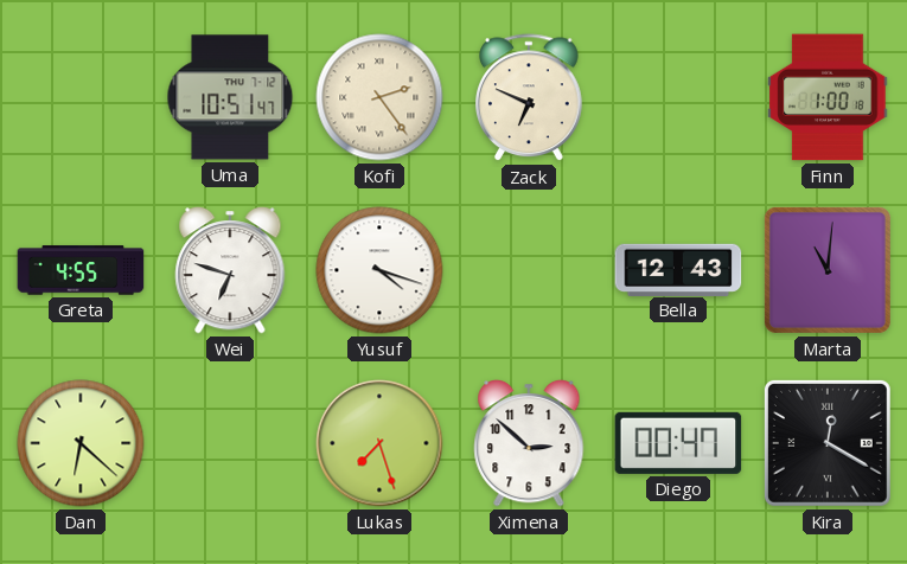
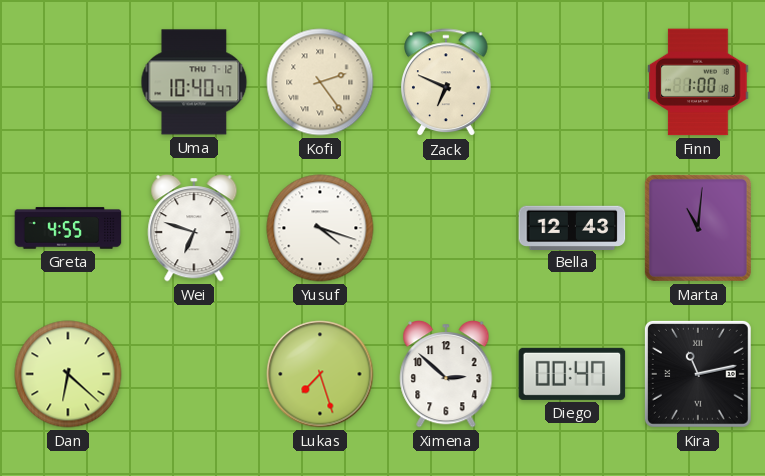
Uma: 10:51 -> 10:40
Kira: 12:20 -> 11:13
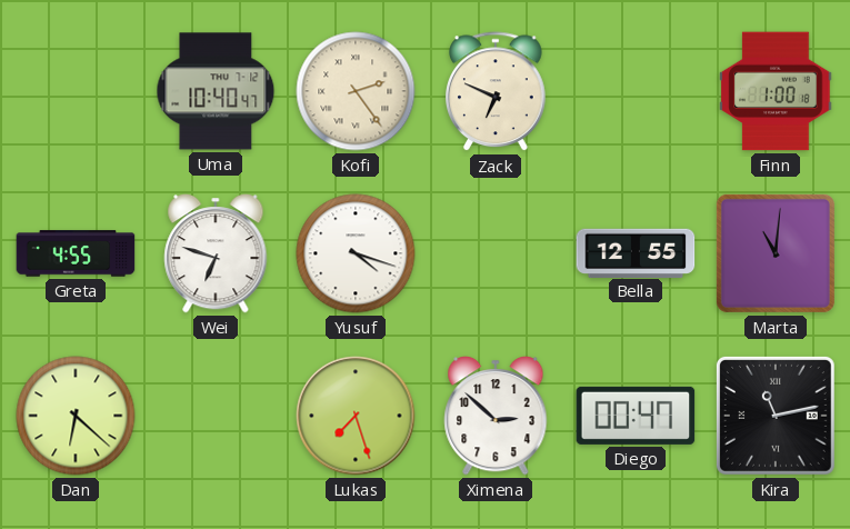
Bella: 12:43 -> 12:55
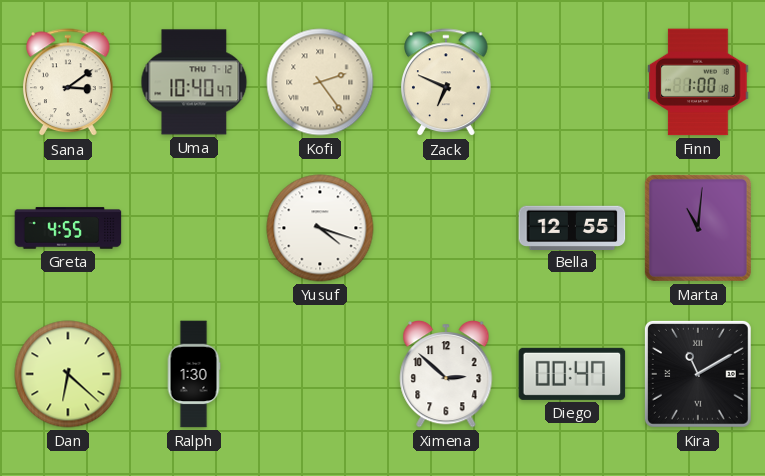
Sana: none -> 3:09
Wei: 6:48 -> none
Ralph: none -> 1:30
Lukas: 7:27 -> none
Kira: 11:13 -> 11:10
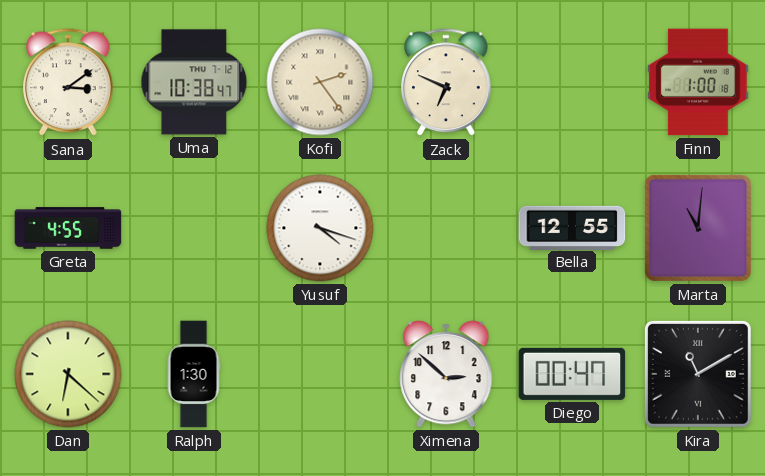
Uma: 10:40 -> 10:38
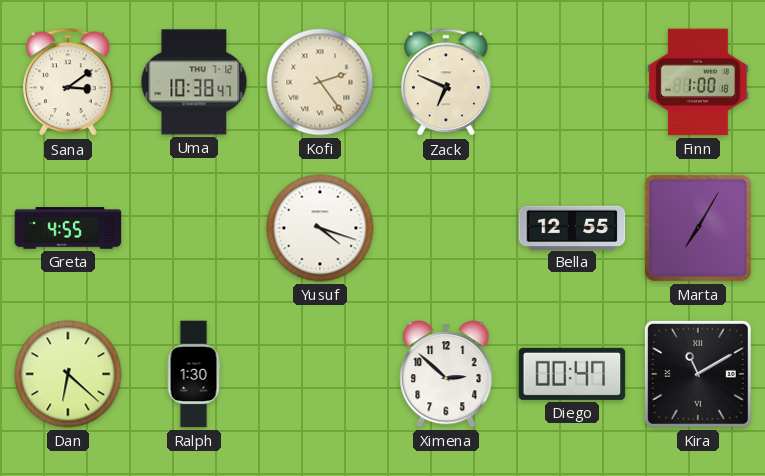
Marta: 11:01 -> 7:05
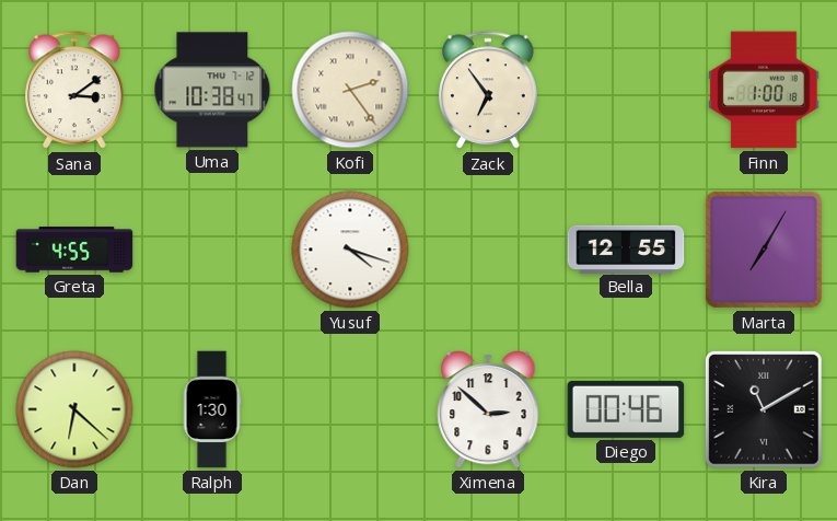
Zack: 6:49 -> 6:54
Diego: 00:47 -> 00:46
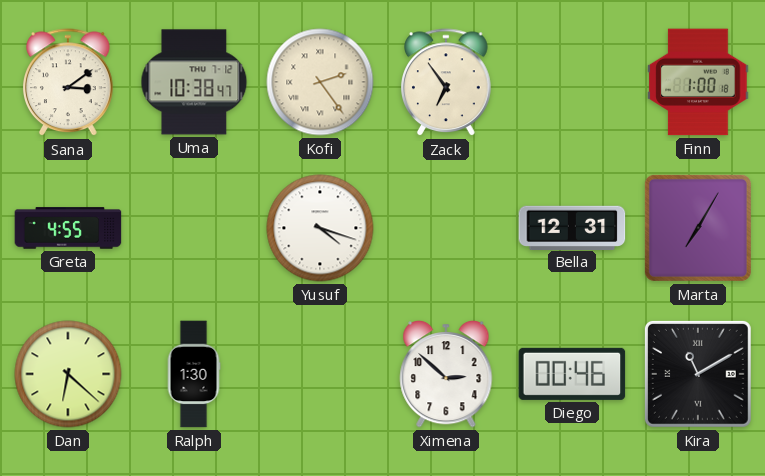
Bella: 12:55 -> 12:31
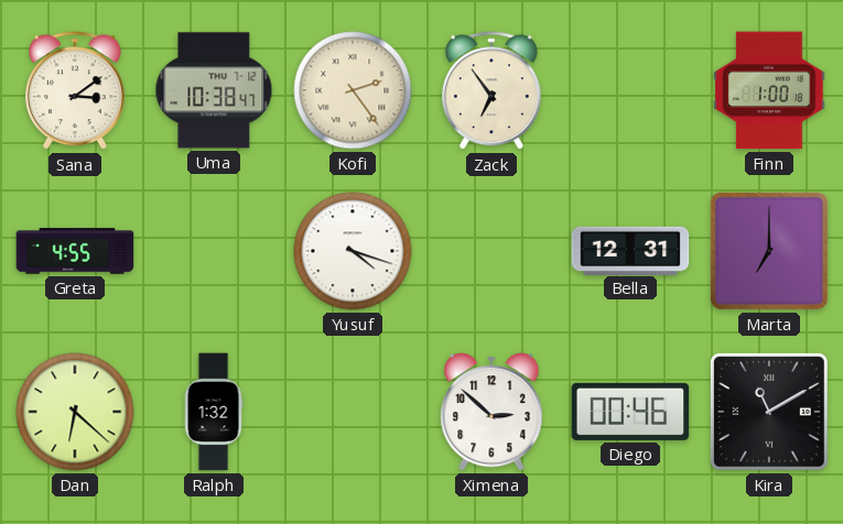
Marta: 7:05 -> 7:00
Ralph: 1:30 -> 1:32
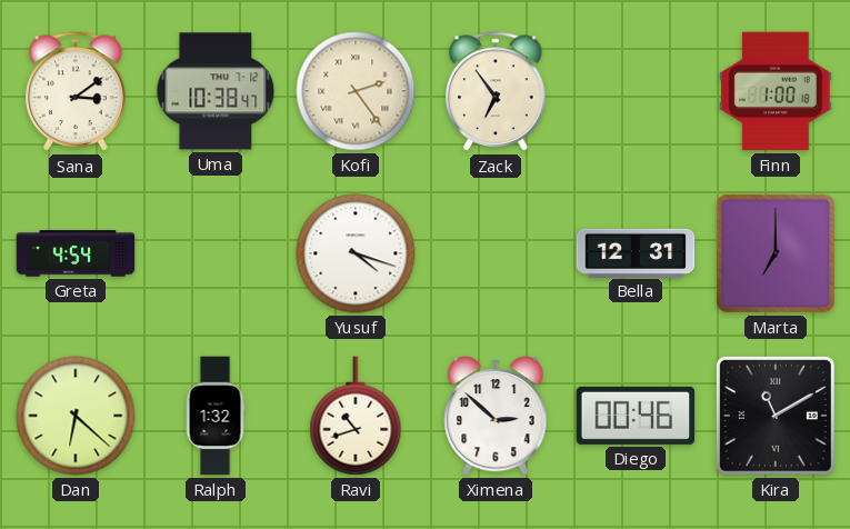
Greta: 4:55 -> 4:54
Ravi: none -> 10:42
